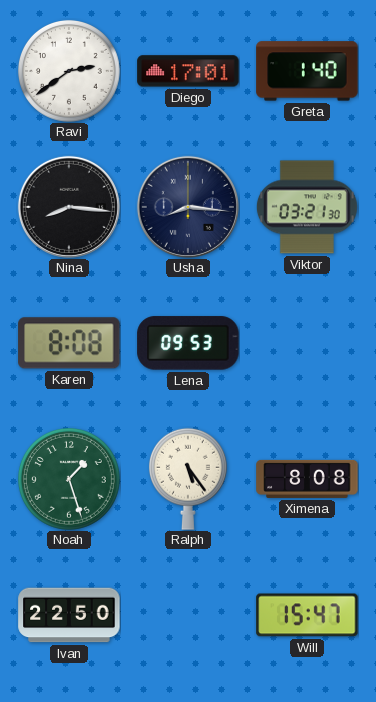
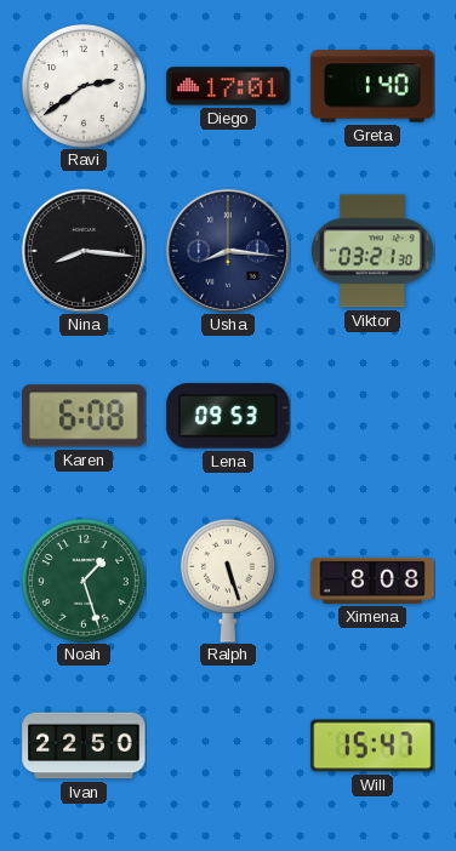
Karen: 8:08 -> 6:08
Ralph: 5:24 -> 5:27
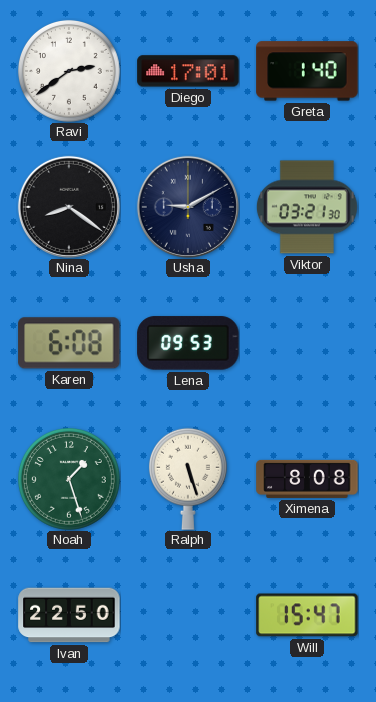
Nina: 8:16 -> 8:21
Usha: 8:16 -> 9:10
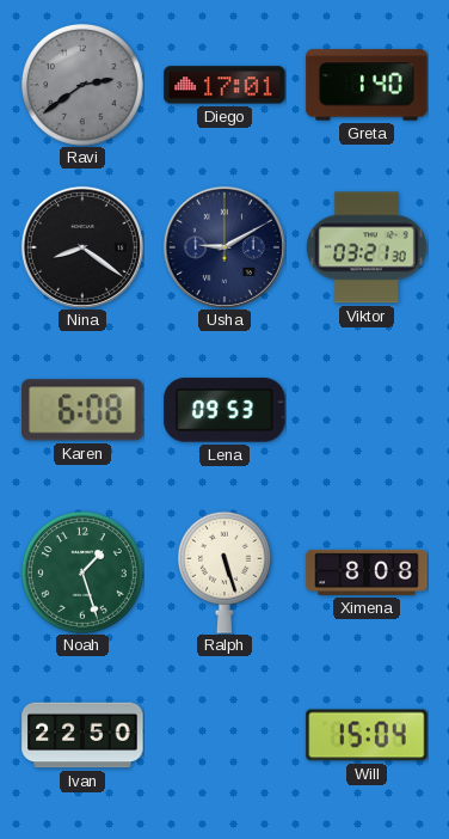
Ravi dial: white -> grey
Will: 15:47 -> 15:04
